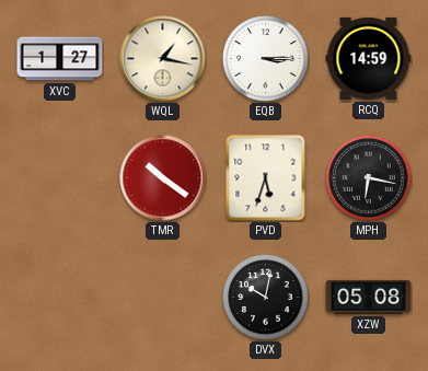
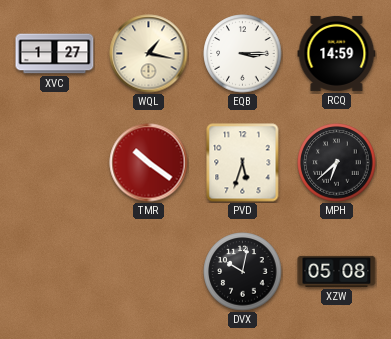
MPH: 6:17 -> 6:38
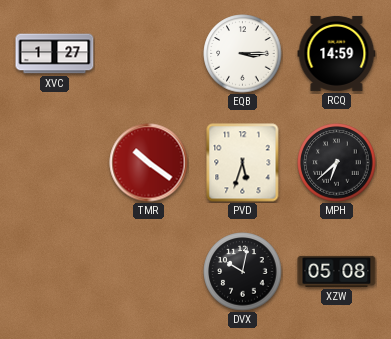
WQL: 1:17 -> none
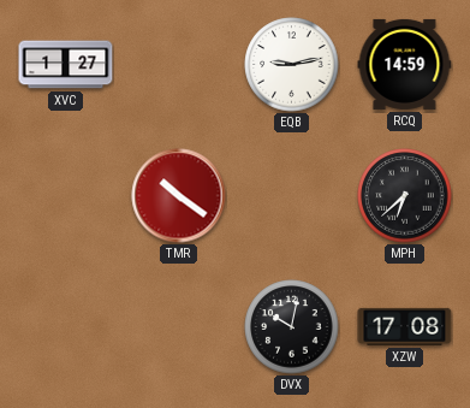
EQB: 3:15 -> 9:13
PVD: 5:33 -> none
XZW: 05:08 -> 17:08
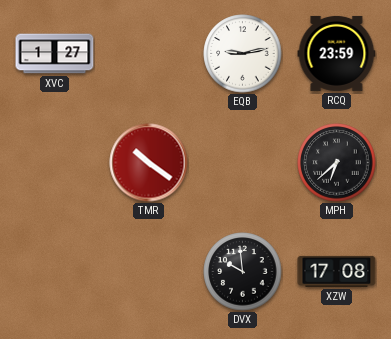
RCQ: 14:59 -> 23:59
DVX: 10:02 -> 9:59
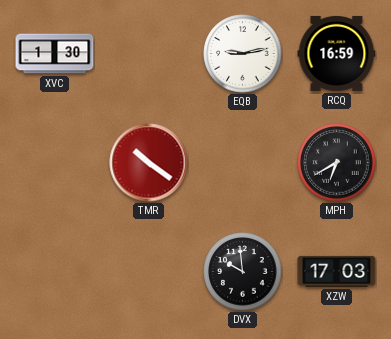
XVC: 1:27 -> 1:30
RCQ: 23:59 -> 16:59
MPH: 6:38 -> 6:40
XZW: 17:08 -> 17:03
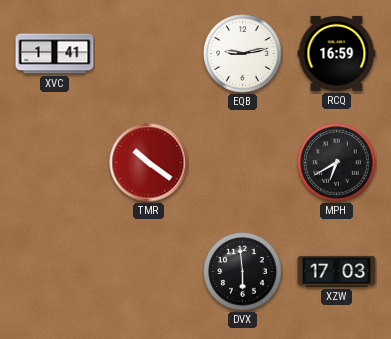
XVC: 1:30 -> 1:41
DVX: 9:59 -> 5:59
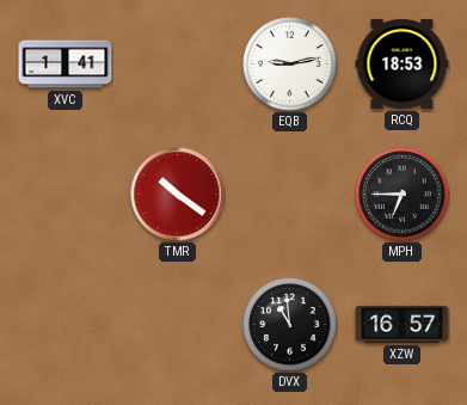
RCQ: 16:59 -> 18:53
MPH: 6:40 -> 6:45
DVX: 5:59 -> 10:59
XZW: 17:03 -> 16:57
